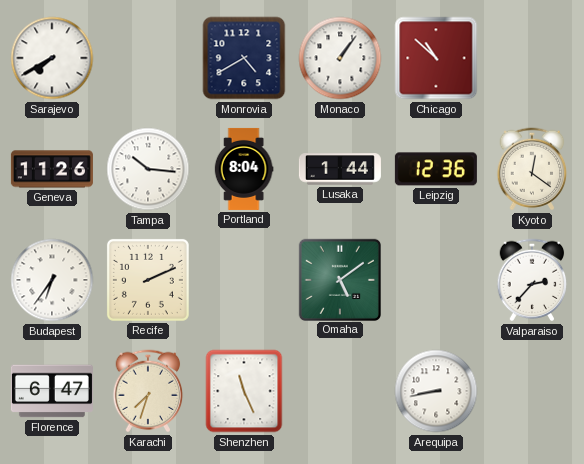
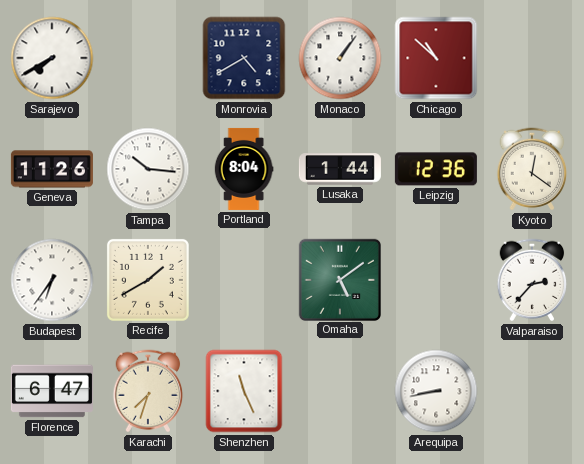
Recife: 2:11 -> 1:40
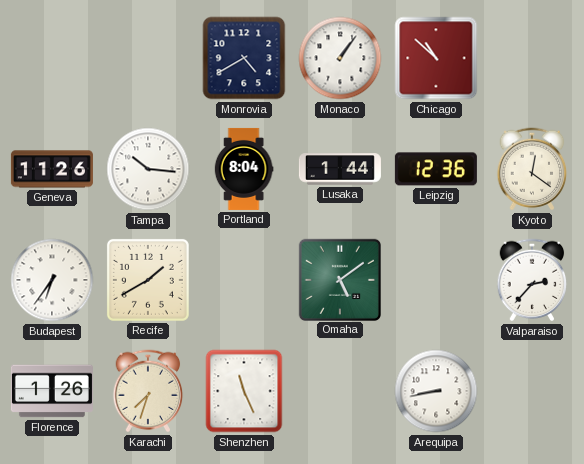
Sarajevo: 7:40 -> none
Florence: 6:47 -> 1:26
